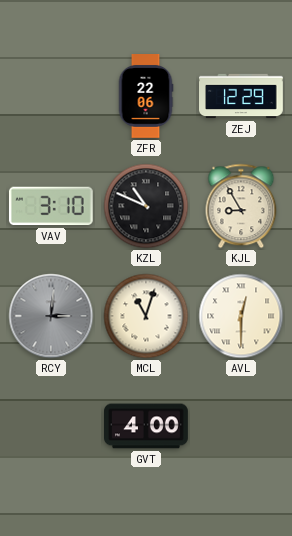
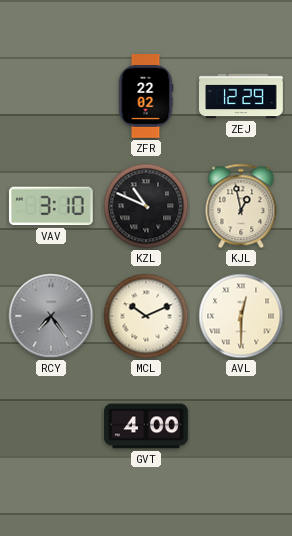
ZFR: 22:06 -> 22:02
KJL: 8:55 -> 12:58
RCY: 3:01 -> 7:24
MCL: 11:03 -> 10:11
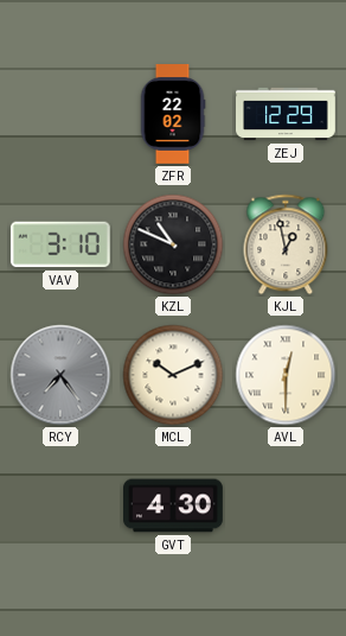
GVT: 4:00 -> 4:30
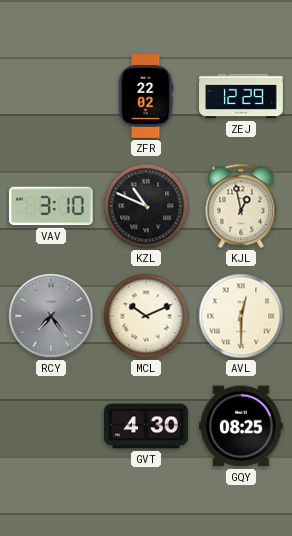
GQY: none -> 08:25
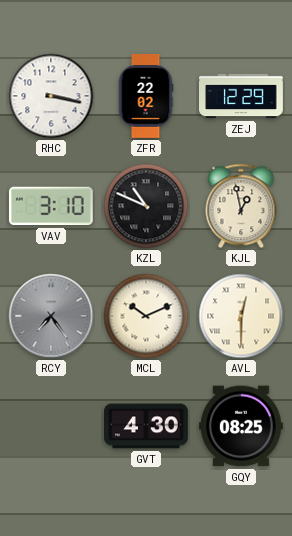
RHC: none -> 3:17
